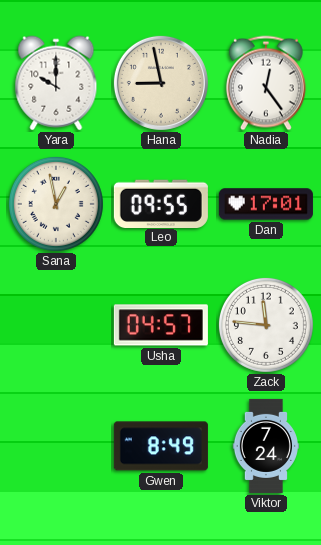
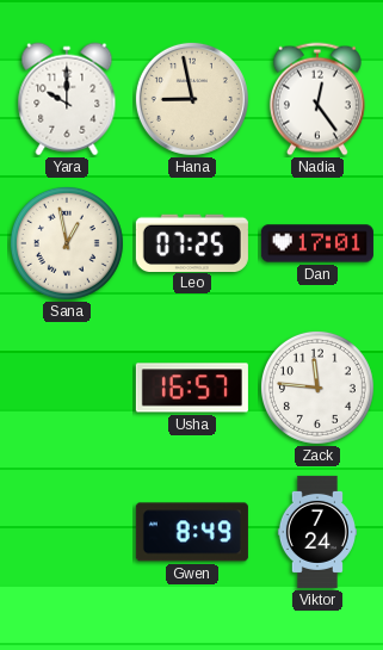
Leo: 09:55 -> 07:25
Usha: 04:57 -> 16:57
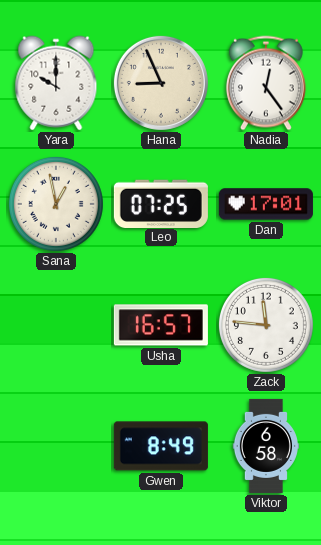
Hana: 8:58 -> 8:56
Viktor: 7:24 -> 6:58
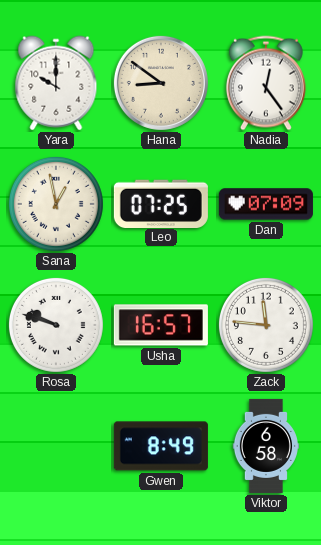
Hana: 8:56 -> 8:51
Dan: 17:01 -> 07:09
Rosa: none -> 9:48
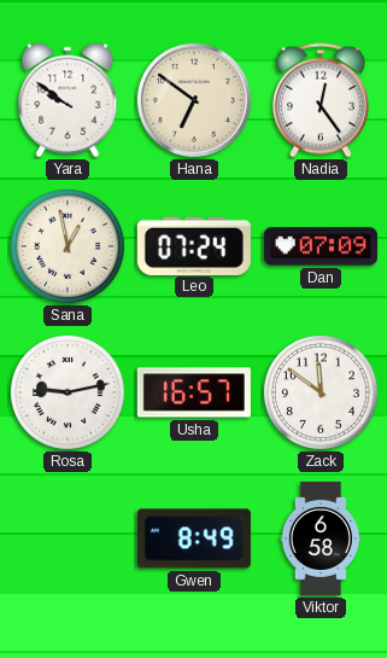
Yara: 10:00 -> 9:51
Hana: 8:51 -> 6:51
Leo: 07:25 -> 07:24
Rosa: 9:48 -> 9:13
Zack: 11:46 -> 11:51
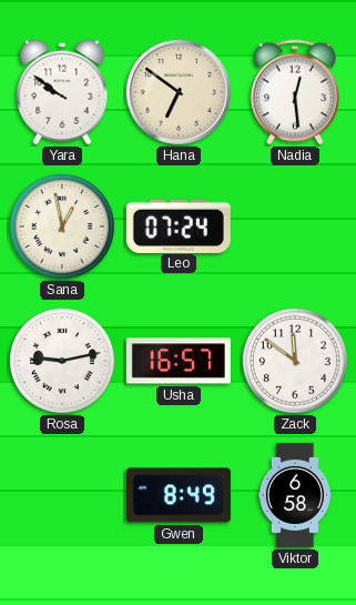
Nadia: 12:24 -> 12:29
Dan: 07:09 -> none
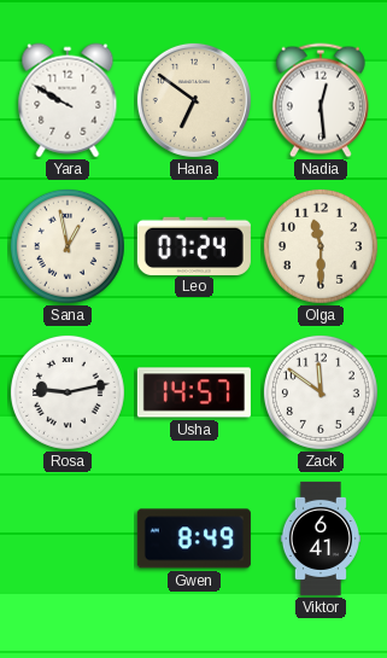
Yara: 9:51 -> 9:50
Olga: none -> 11:30
Usha: 16:57 -> 14:57
Viktor: 6:58 -> 6:41
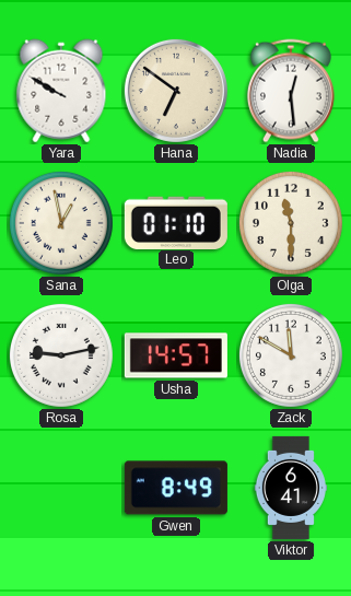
Leo: 07:24 -> 01:10
Zack: 11:51 -> 11:50
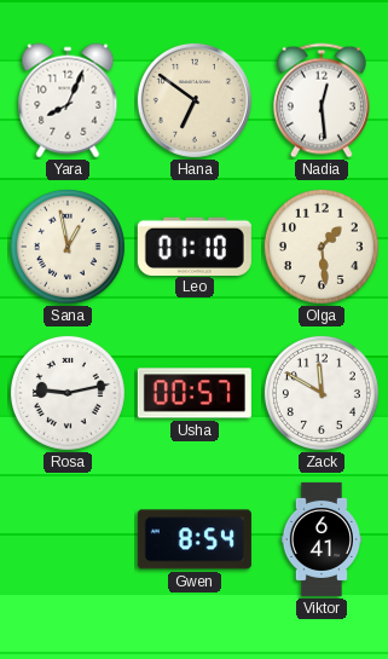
Yara: 9:50 -> 8:04
Olga: 11:30 -> 1:29
Usha: 14:57 -> 00:57
Gwen: 8:49 -> 8:54
